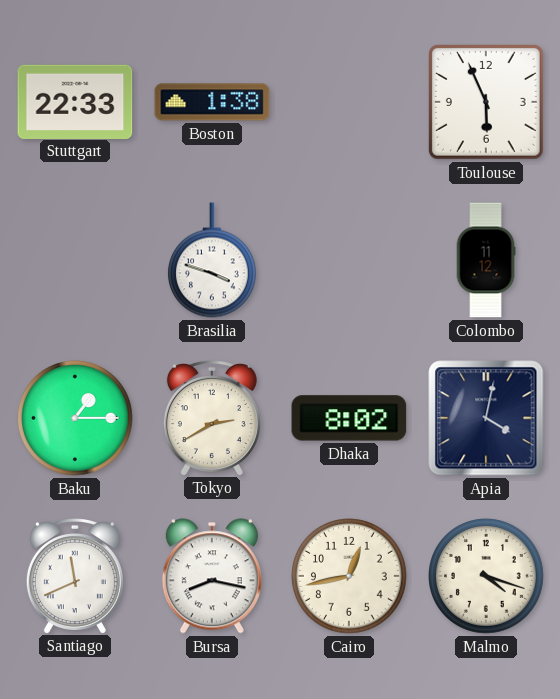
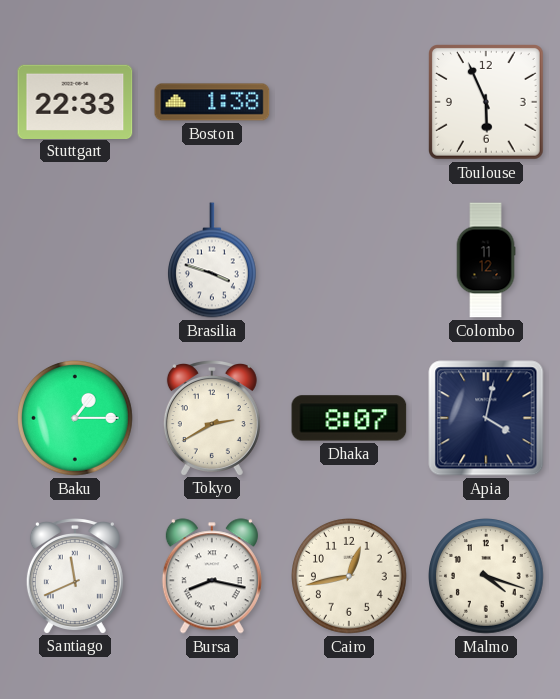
Dhaka: 8:02 -> 8:07
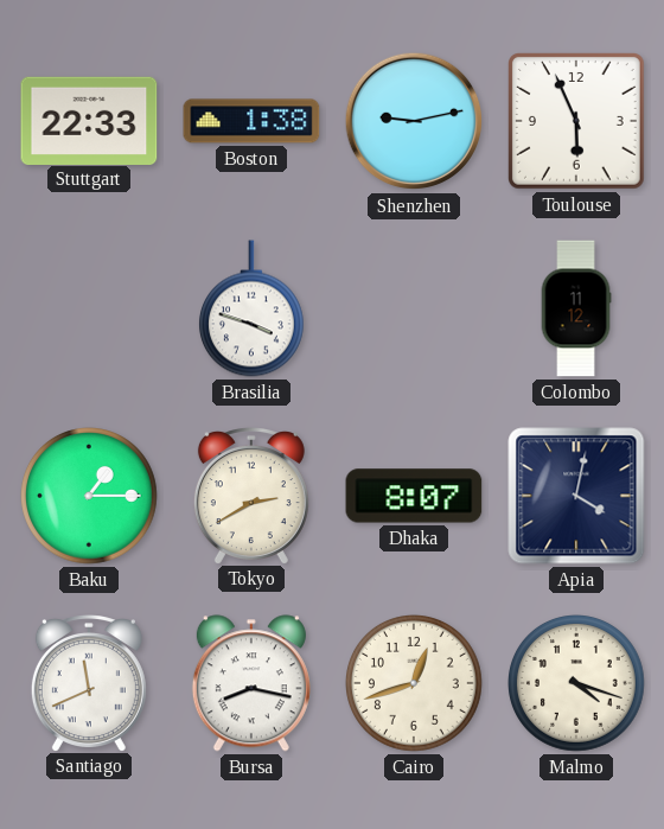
Shenzhen: none -> 9:13
Cairo: 12:43 -> 12:42
